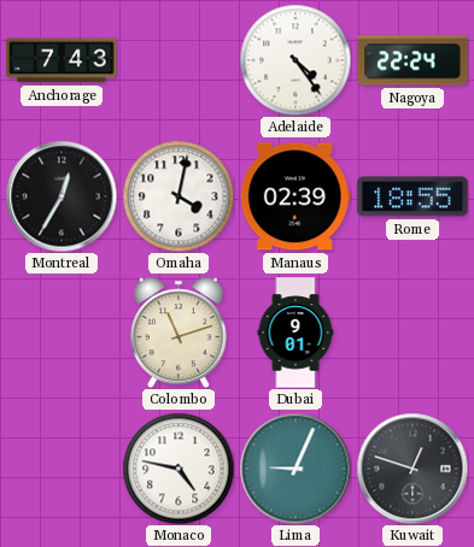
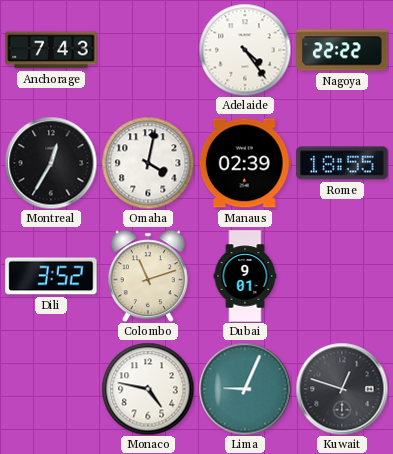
Nagoya: 22:24 -> 22:22
Dili: none -> 3:52
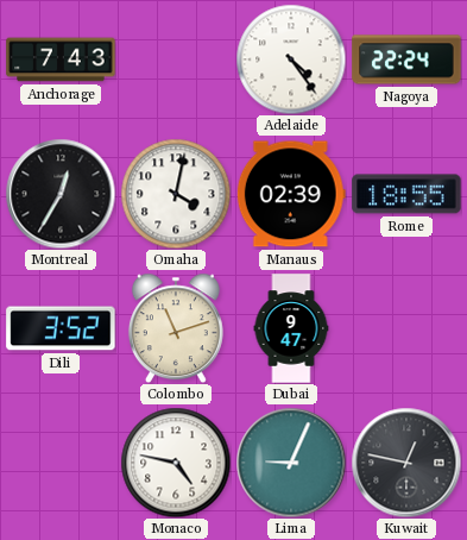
Nagoya: 22:22 -> 22:24
Dubai: 9:01 -> 9:47
Kuwait: 12:48 -> 12:47
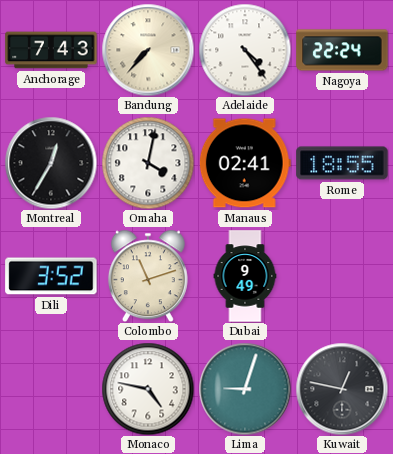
Bandung: none -> 7:37
Manaus: 02:39 -> 02:41
Dubai: 9:47 -> 9:49
Lima: 9:04 -> 9:03
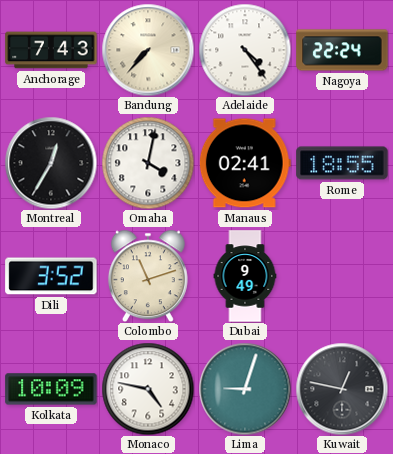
Kolkata: none -> 10:09
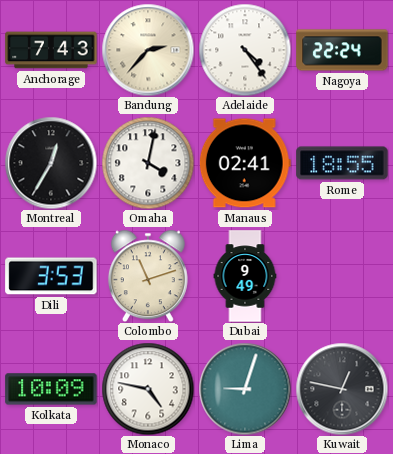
Bandung: 7:37 -> 2:37
Dili: 3:52 -> 3:53
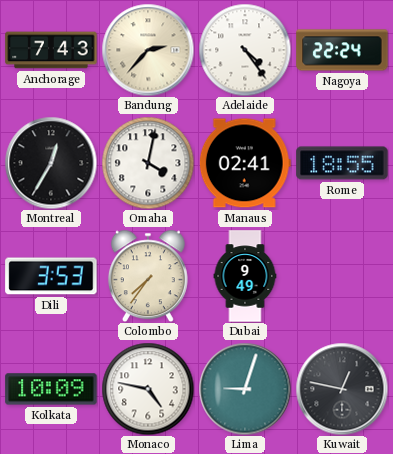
Colombo: 11:12 -> 7:36
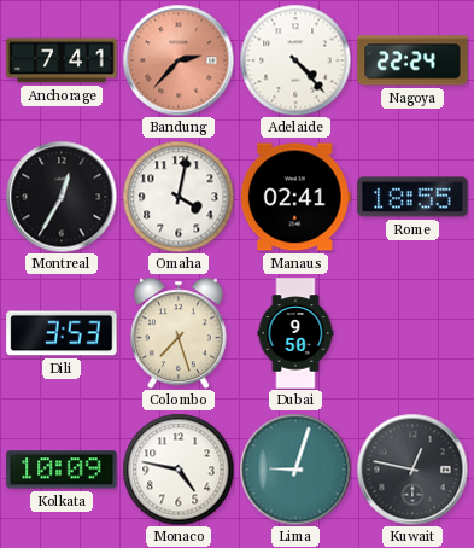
Anchorage: 7:43 -> 7:41
Bandung dial: cream -> salmon
Adelaide: 4:24 -> 4:23
Colombo: 7:36 -> 7:27
Dubai: 9:49 -> 9:50
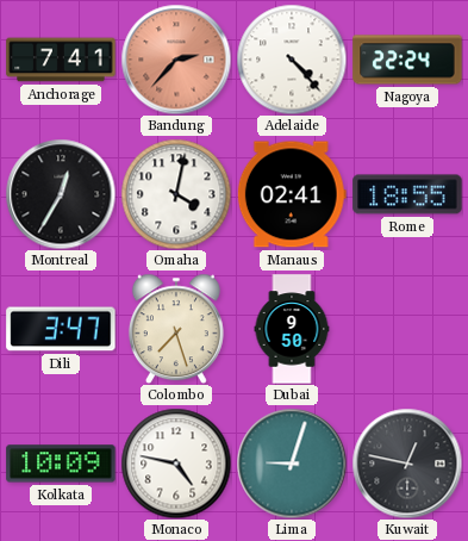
Dili: 3:53 -> 3:47
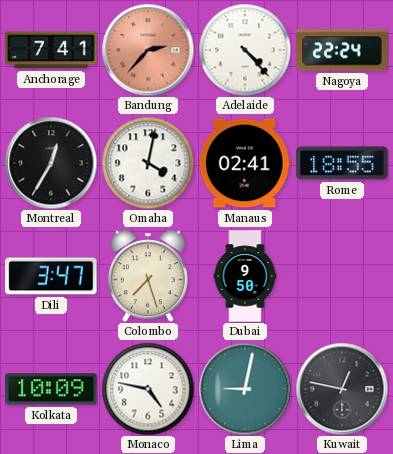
Lima: 9:03 -> 9:02
